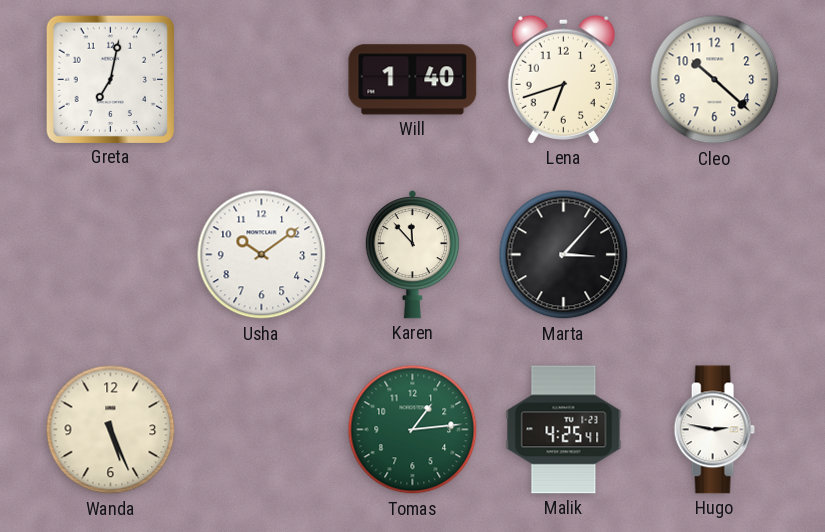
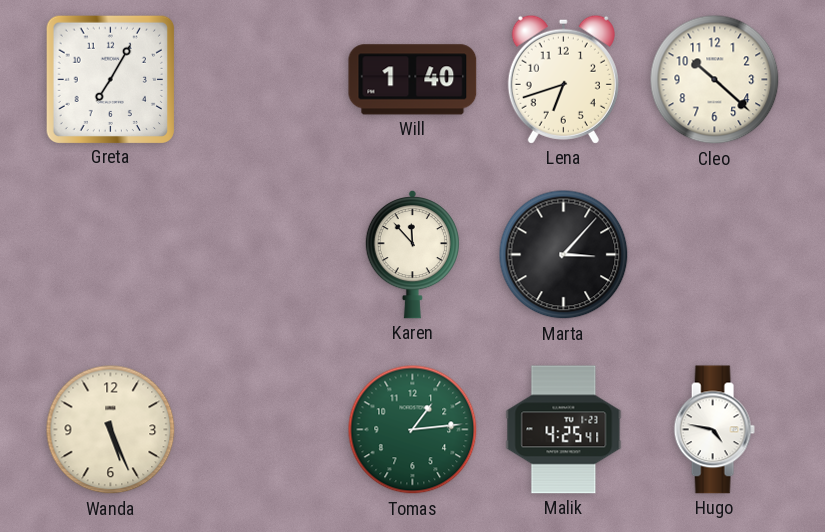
Greta: 7:02 -> 7:05
Usha: 10:09 -> none
Hugo: 2:47 -> 4:47
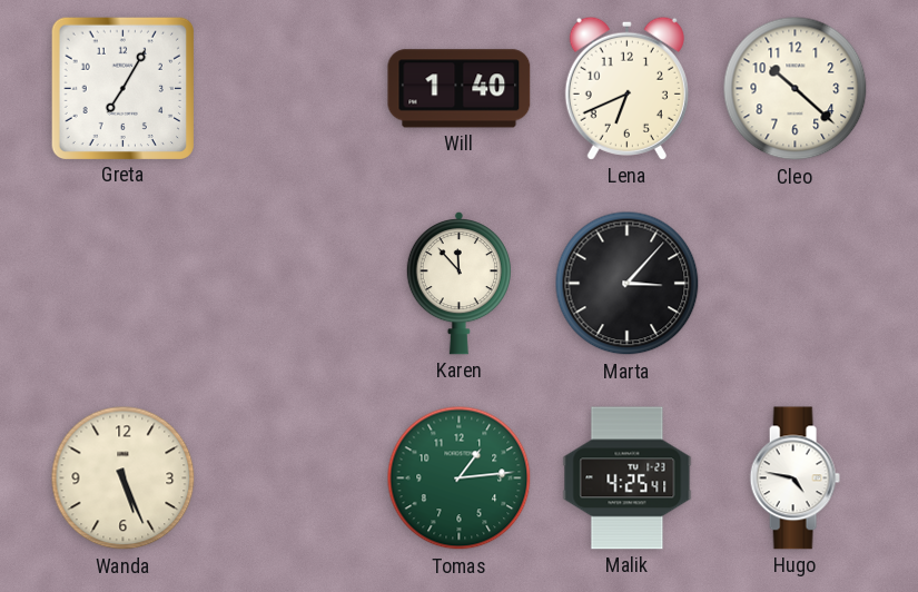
Lena: 6:42 -> 6:41
